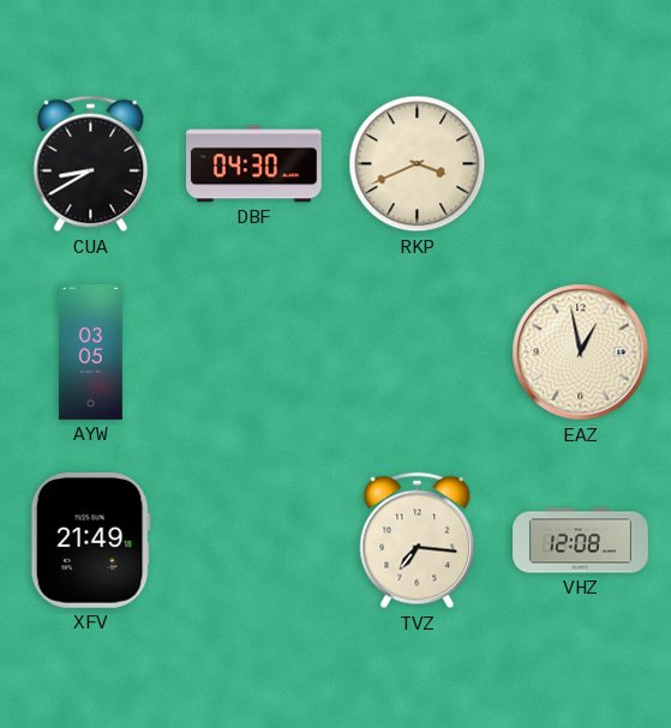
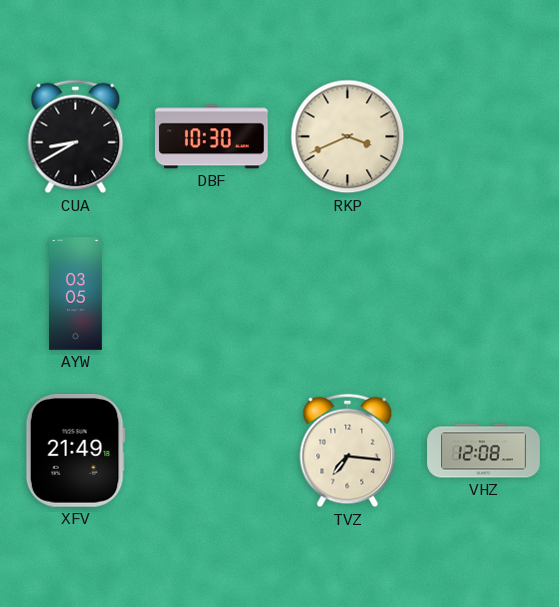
DBF: 04:30 -> 10:30
EAZ: 12:58 -> none
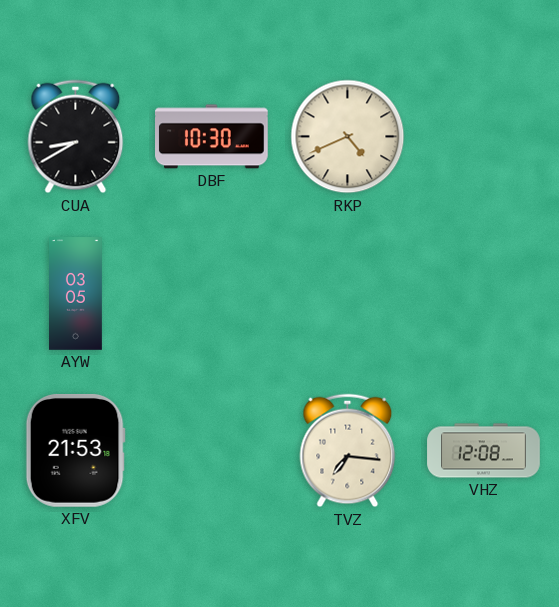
RKP: 3:41 -> 4:41
XFV: 21:49 -> 21:53
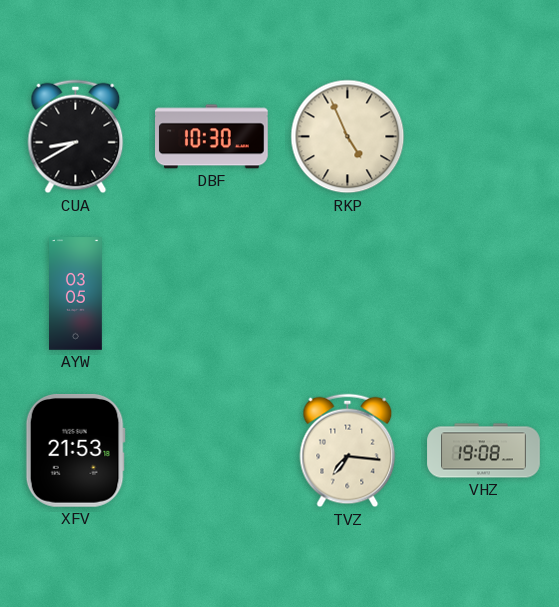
RKP: 4:41 -> 4:56
VHZ: 12:08 -> 19:08
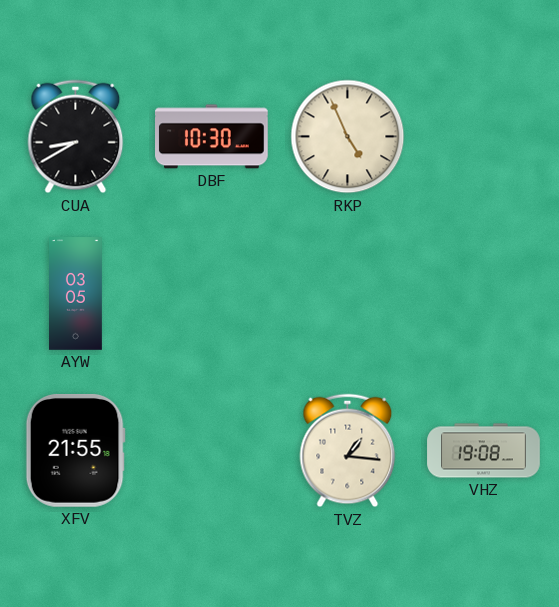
XFV: 21:53 -> 21:55
TVZ: 7:16 -> 1:16
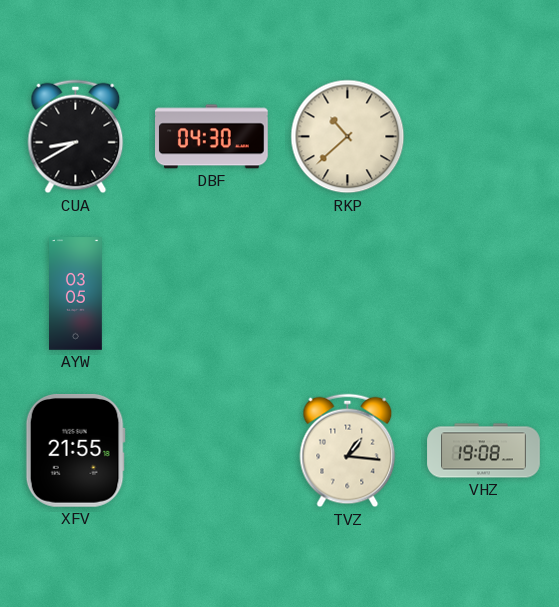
DBF: 10:30 -> 04:30
RKP: 4:56 -> 10:38
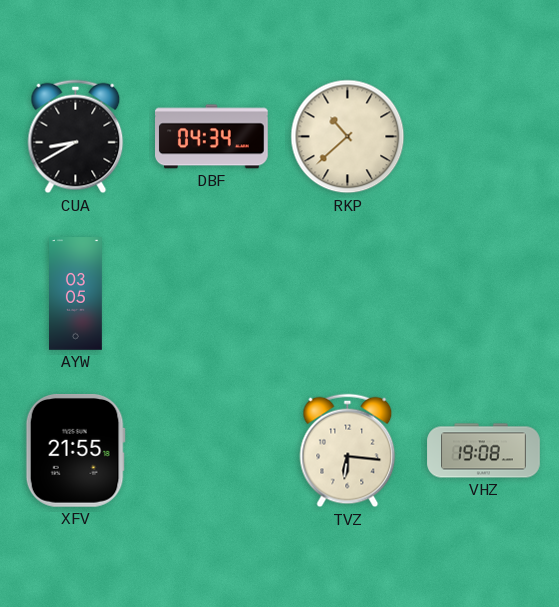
DBF: 04:30 -> 04:34
TVZ: 1:16 -> 6:16
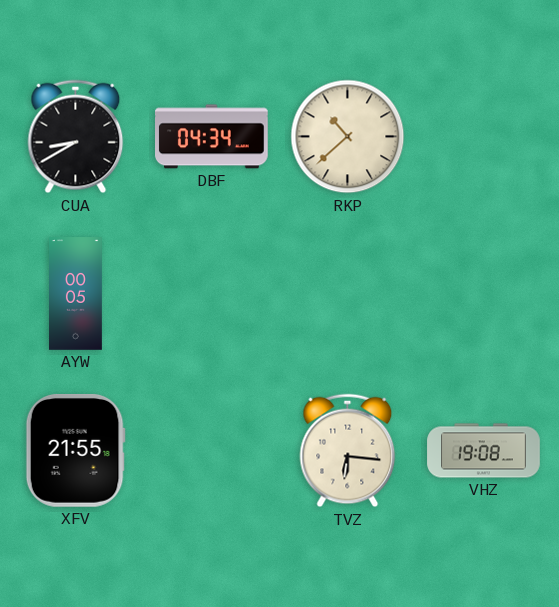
AYW: 03:05 -> 00:05
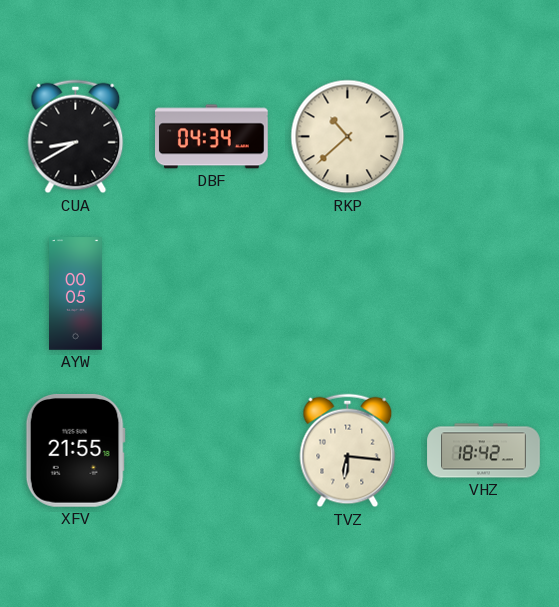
VHZ: 19:08 -> 18:42
